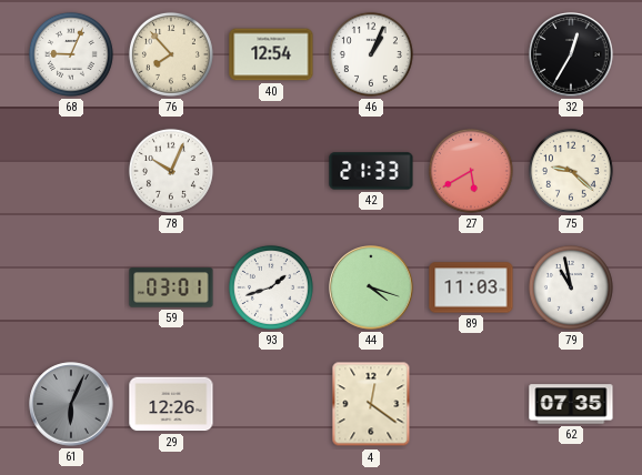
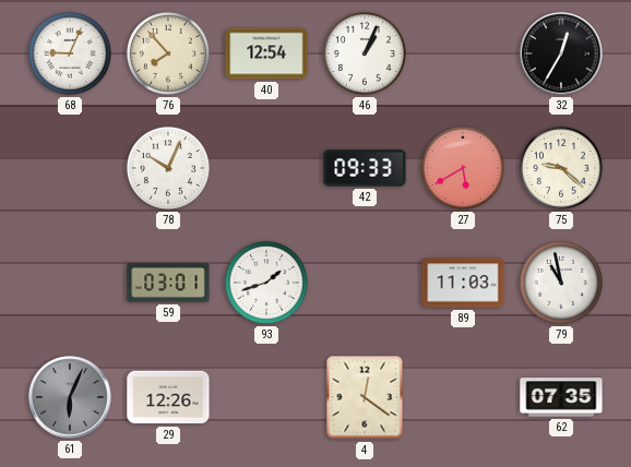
42: 21:33 -> 09:33
44: 4:18 -> none
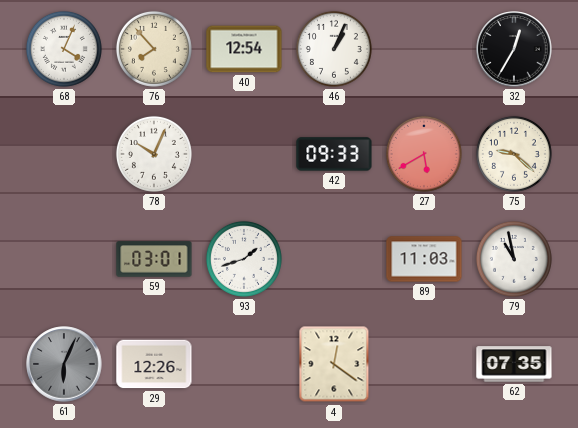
68: 9:04 -> 4:04
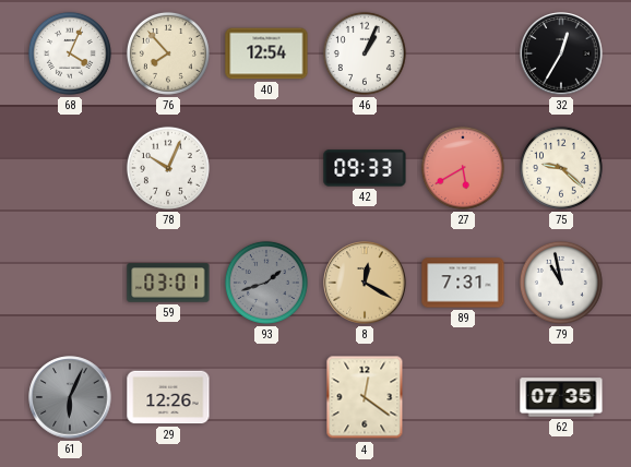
93 dial: white -> grey
8: none -> 12:20
89: 11:03 -> 7:31
